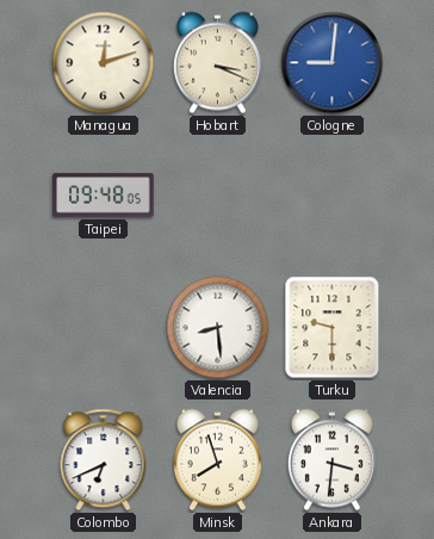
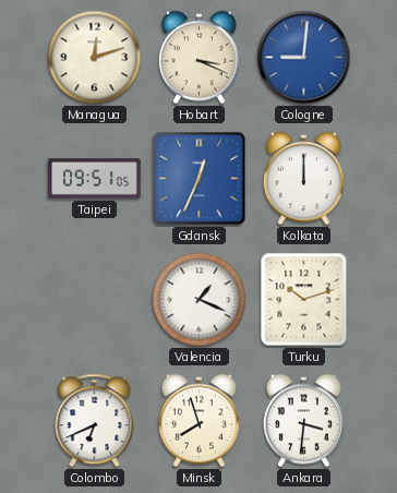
Taipei: 09:48 -> 09:51
Gdansk: none -> 12:34
Kolkata: none -> 12:00
Valencia: 8:29 -> 1:19
Turku: 9:30 -> 10:12
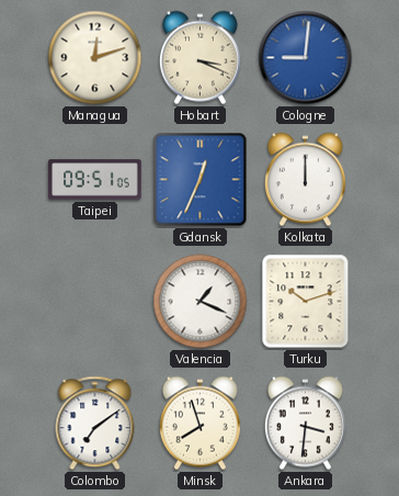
Colombo: 6:41 -> 7:09
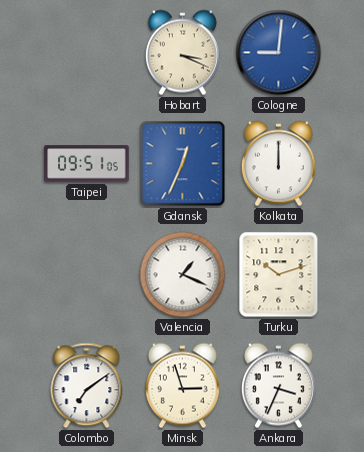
Managua: 12:12 -> none
Minsk: 7:57 -> 2:57
Ankara: 3:31 -> 3:34
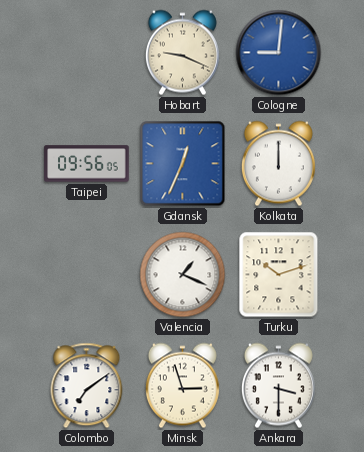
Hobart: 3:19 -> 9:19
Taipei: 09:51 -> 09:56
Ankara: 3:34 -> 3:30
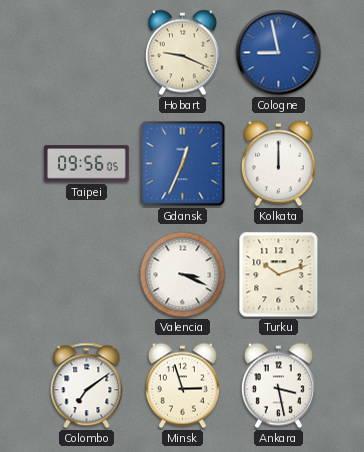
Cologne: 9:01 -> 8:58
Valencia: 1:19 -> 3:19
Ankara: 3:30 -> 3:28
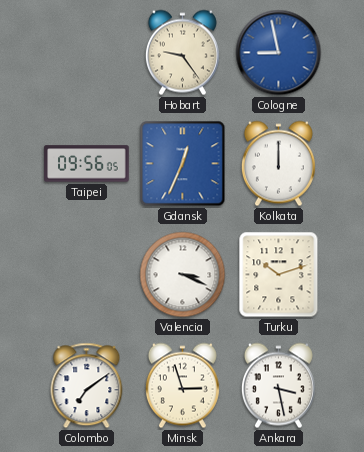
Hobart: 9:19 -> 9:24
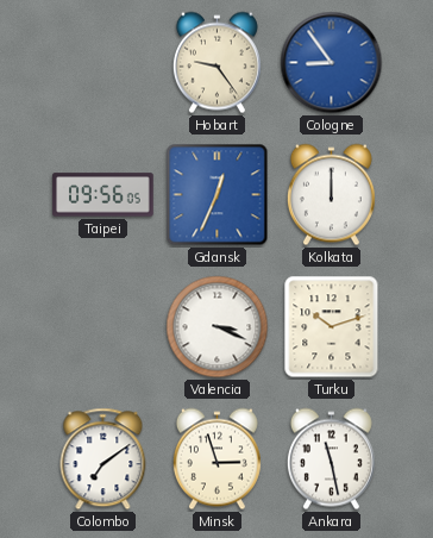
Cologne: 8:58 -> 8:54
Ankara: 3:28 -> 11:28
